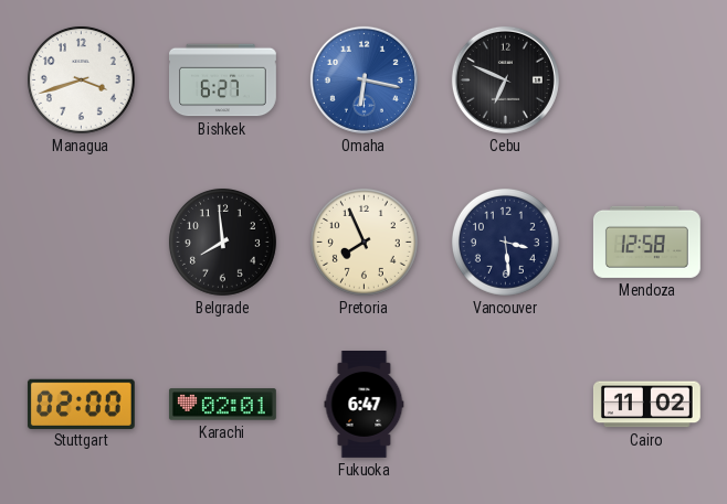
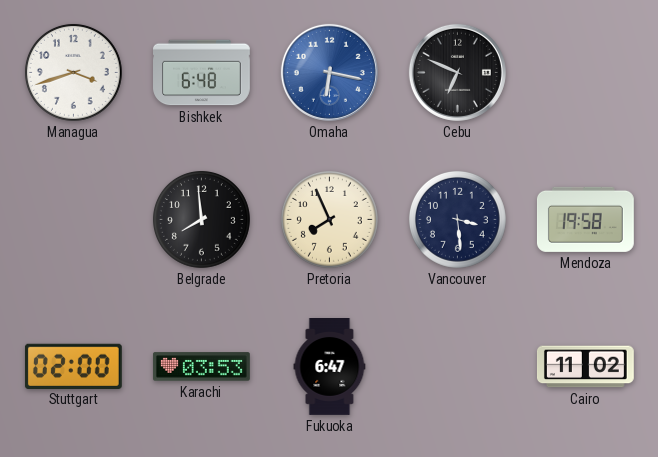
Bishkek: 6:27 -> 6:48
Mendoza: 12:58 -> 19:58
Karachi: 02:01 -> 03:53
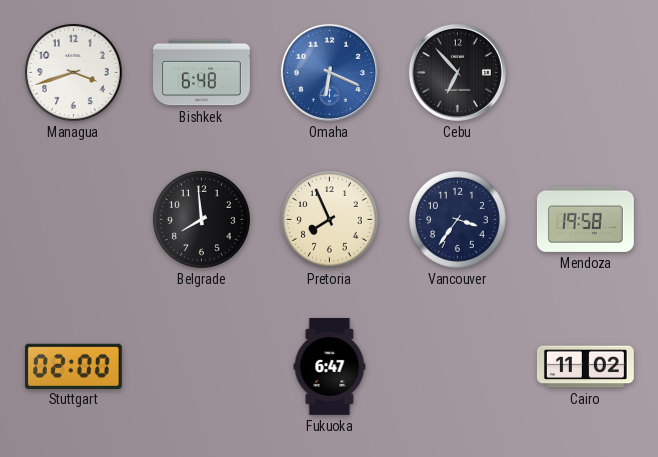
Omaha: 6:17 -> 6:19
Cebu: 6:49 -> 6:53
Vancouver: 3:29 -> 3:36
Karachi: 03:53 -> none
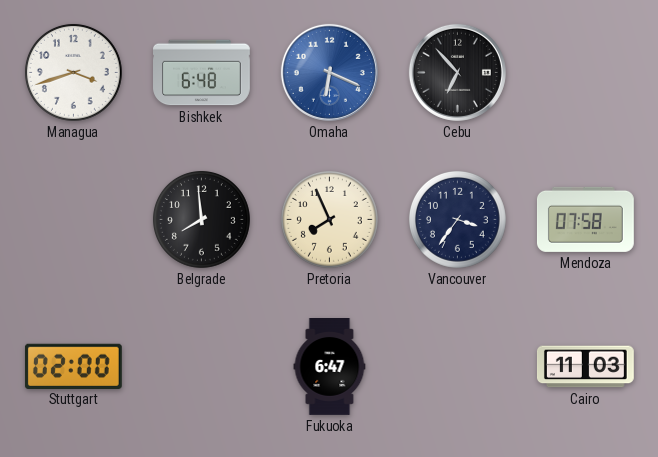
Mendoza: 19:58 -> 07:58
Cairo: 11:02 -> 11:03
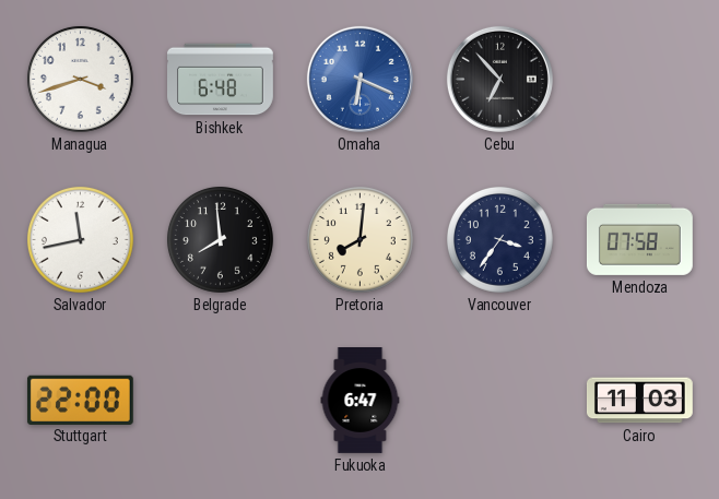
Salvador: none -> 11:43
Pretoria: 7:56 -> 8:01
Stuttgart: 02:00 -> 22:00
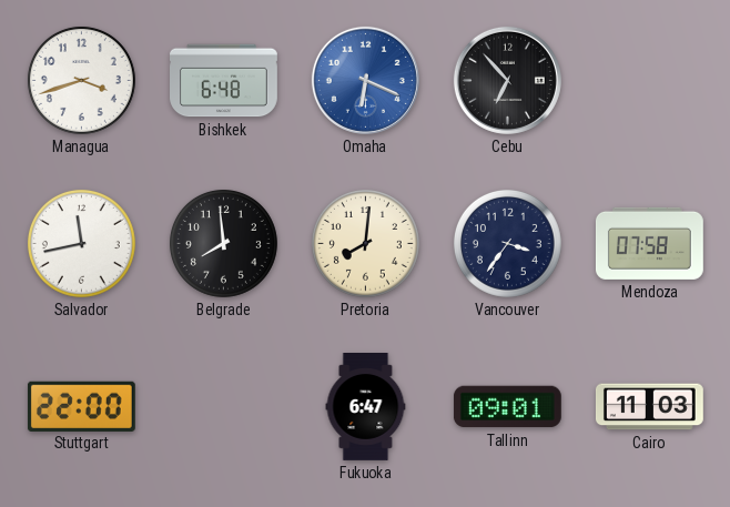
Tallinn: none -> 09:01
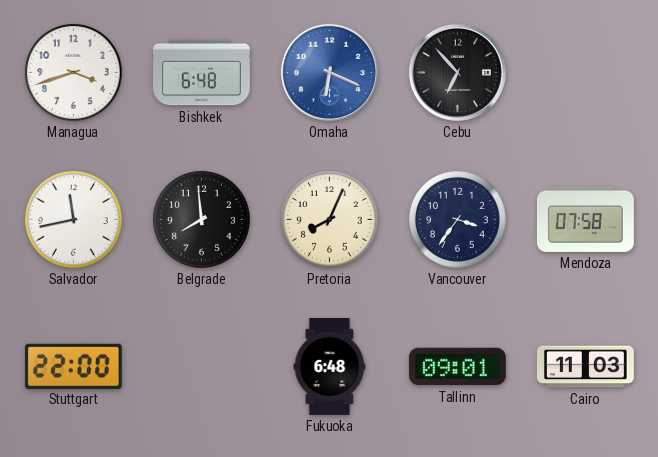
Pretoria: 8:01 -> 8:04
Fukuoka: 6:47 -> 6:48
